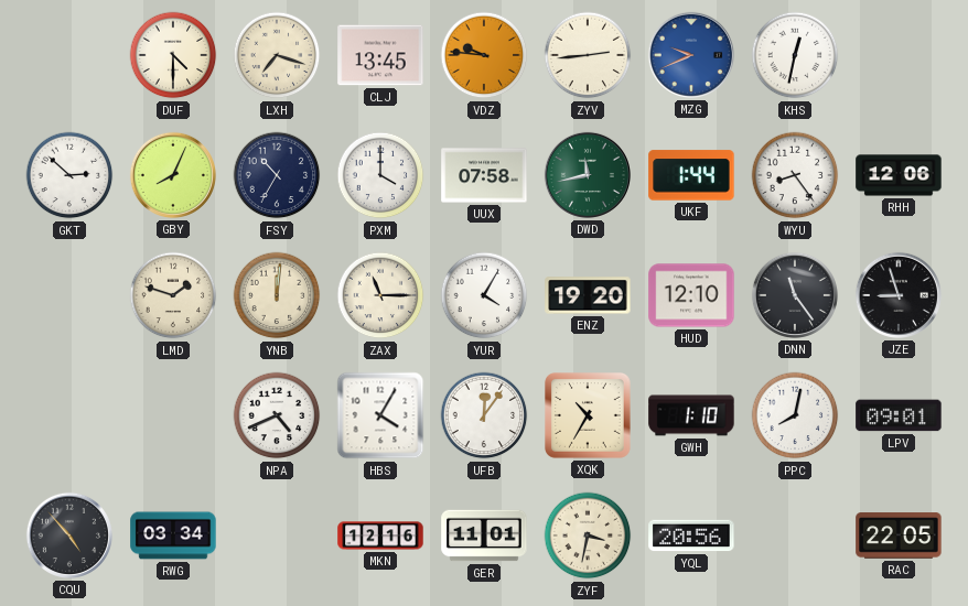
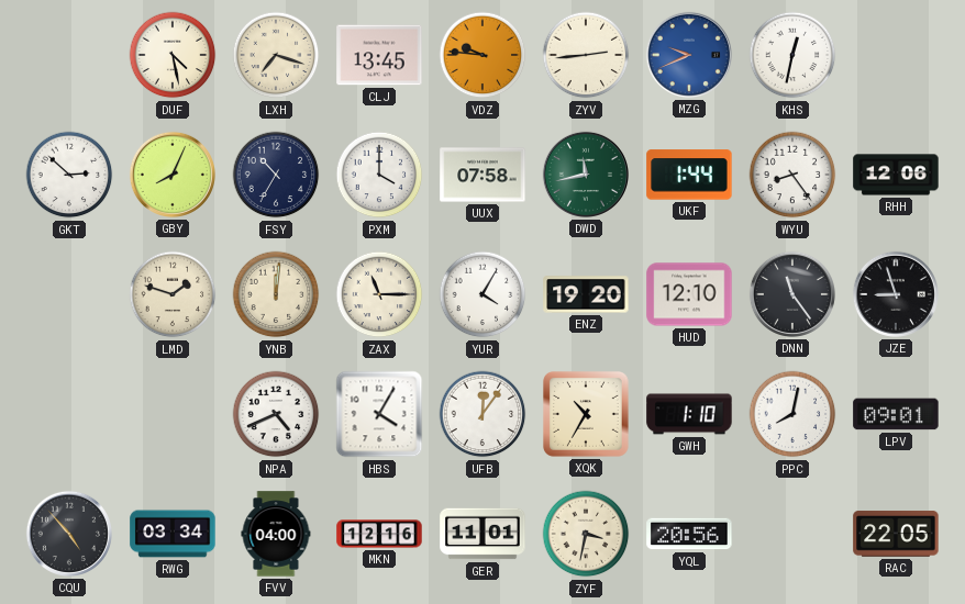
DUF: 4:30 -> 4:28
FVV: none -> 04:00
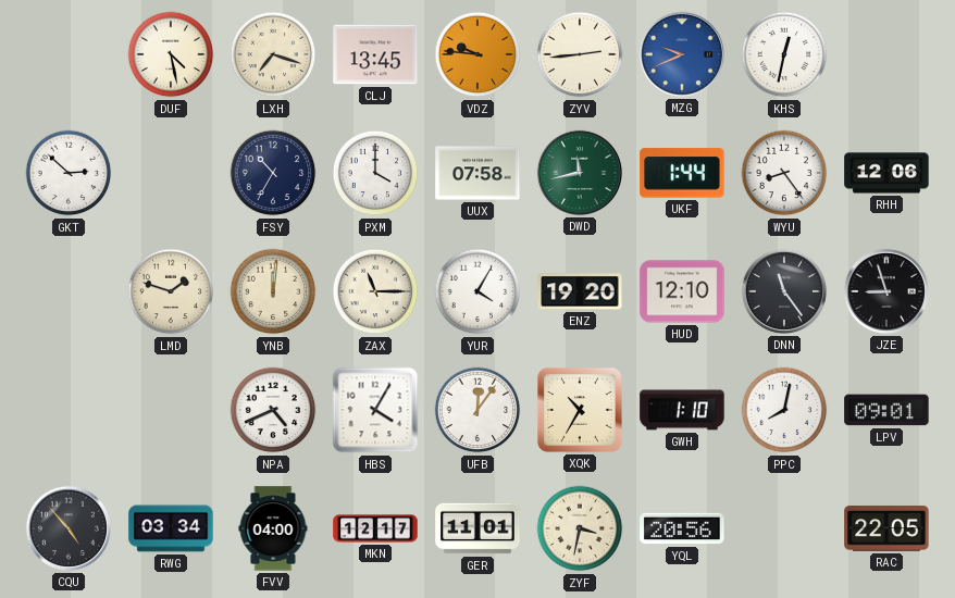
GBY: 8:04 -> none
MKN: 12:16 -> 12:17
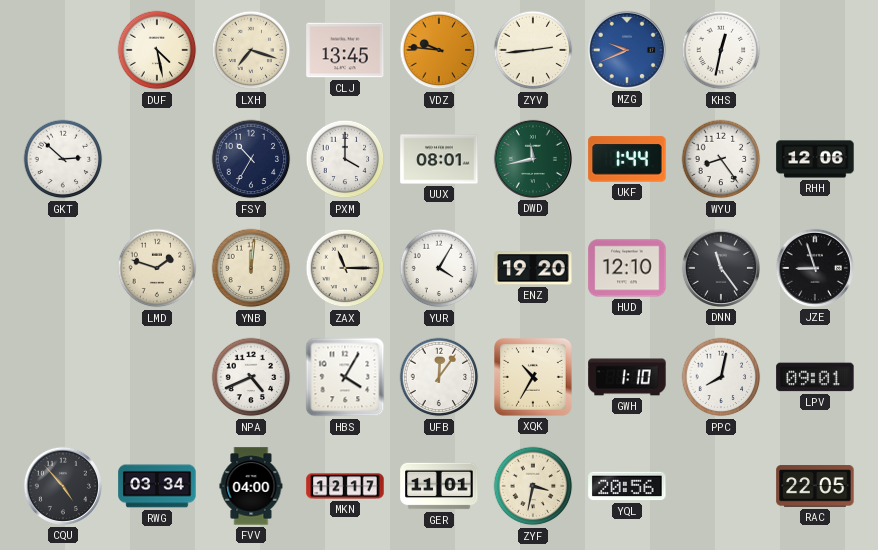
UUX: 07:58 -> 08:01
